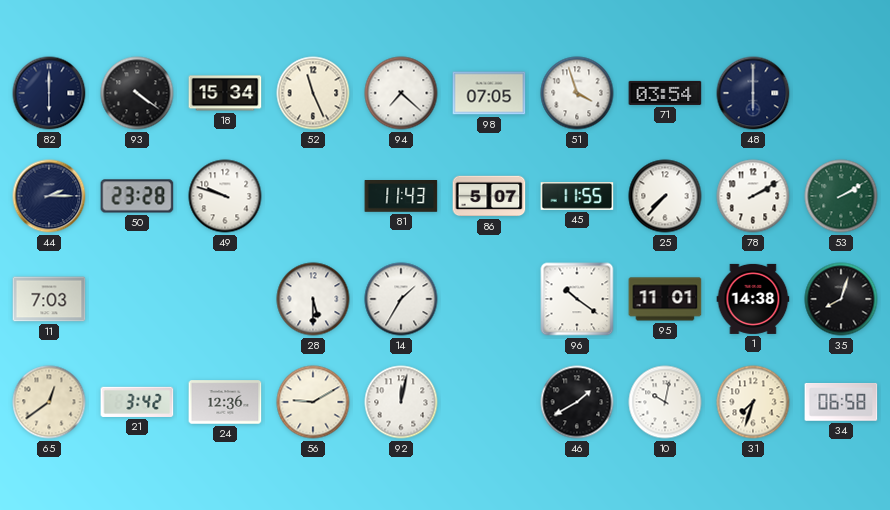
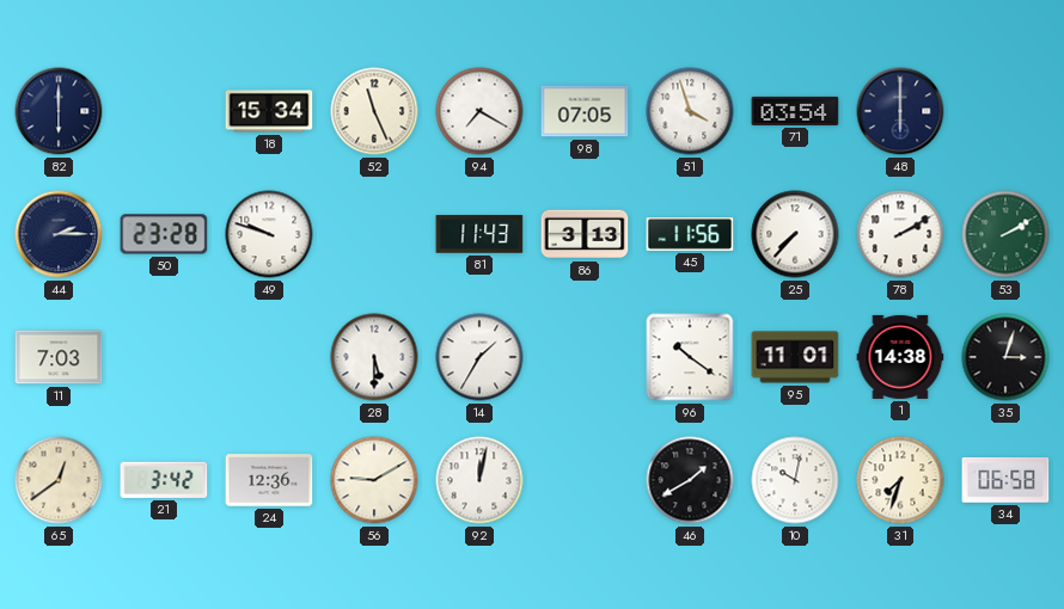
93: 4:21 -> none
94: 7:22 -> 7:20
86: 5:07 -> 3:13
45: 11:55 -> 11:56
35: 8:03 -> 3:03
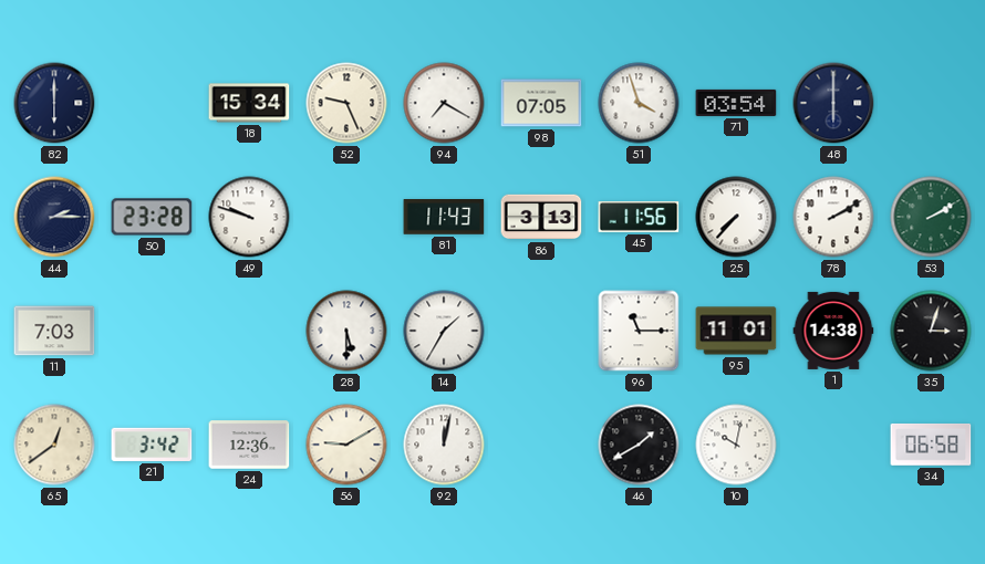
52: 11:26 -> 9:26
96: 10:21 -> 11:15
31: 7:33 -> none
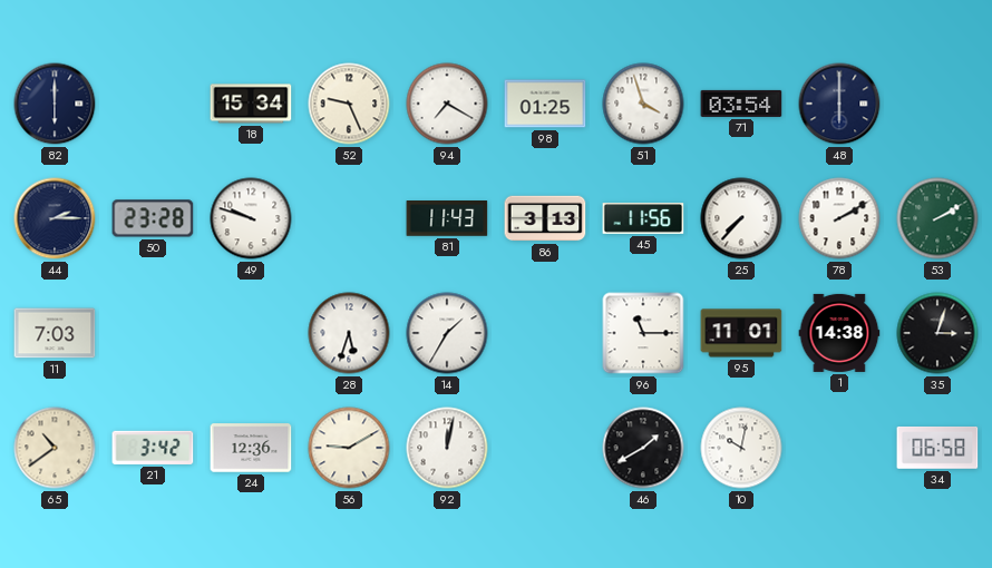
98: 07:05 -> 01:25
28: 5:30 -> 5:33
65: 12:39 -> 10:39
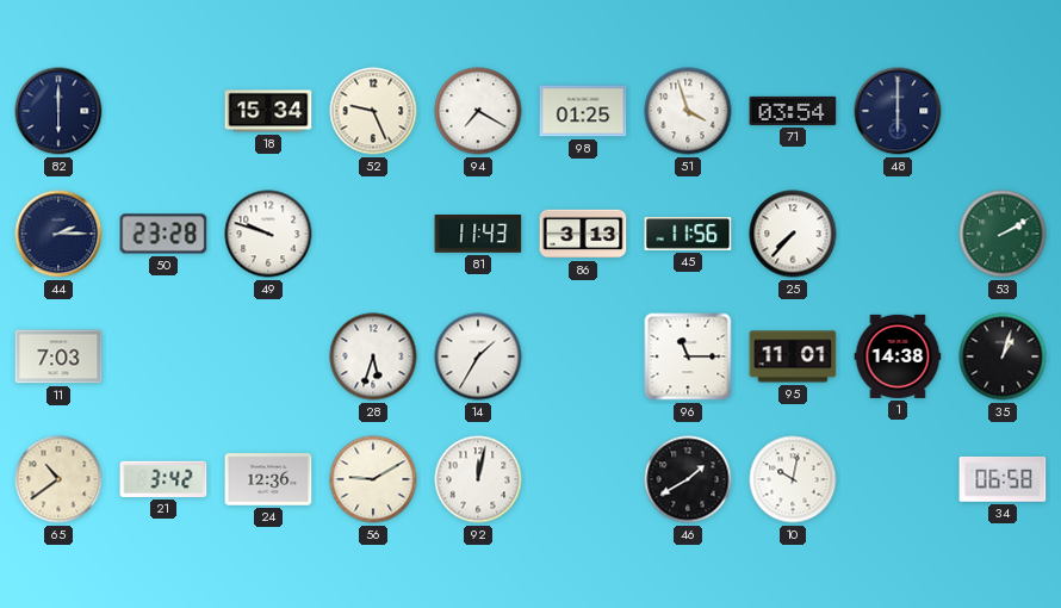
78: 2:10 -> none
35: 3:03 -> 1:03
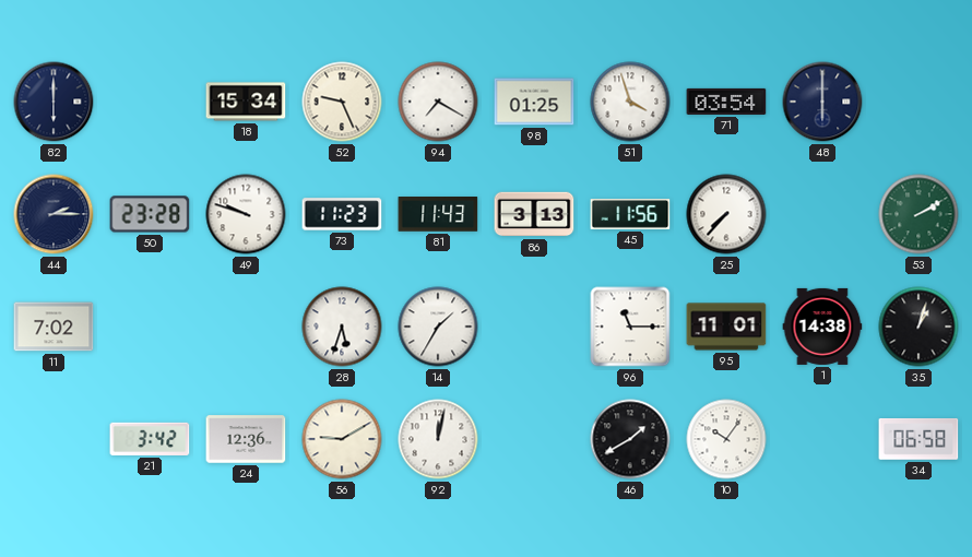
73: none -> 11:23
11: 7:03 -> 7:02
65: 10:39 -> none
10: 10:02 -> 10:06
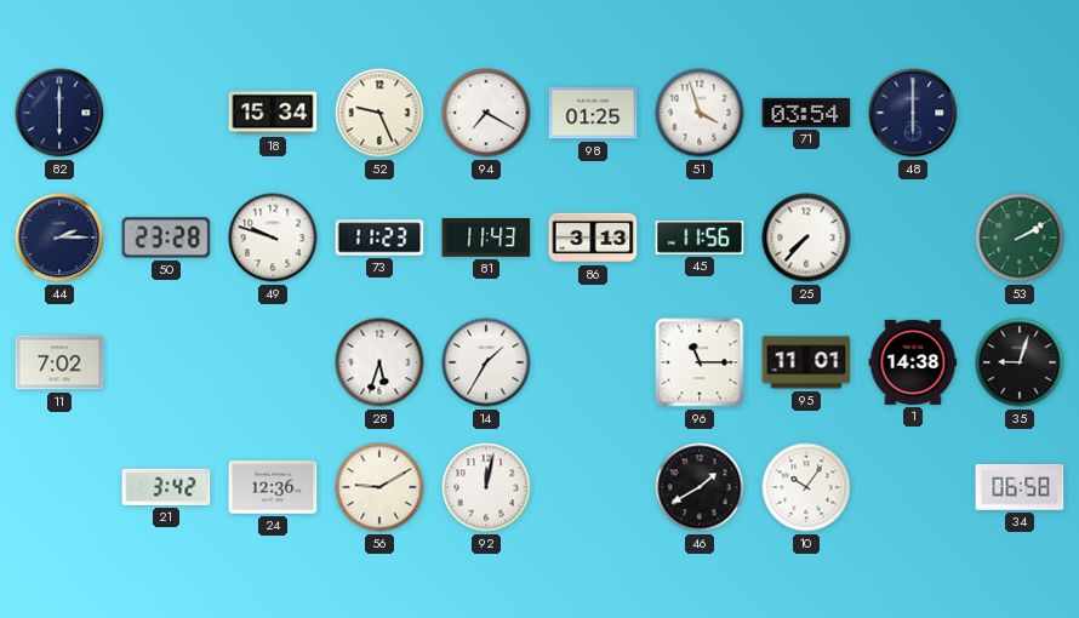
35: 1:03 -> 9:03
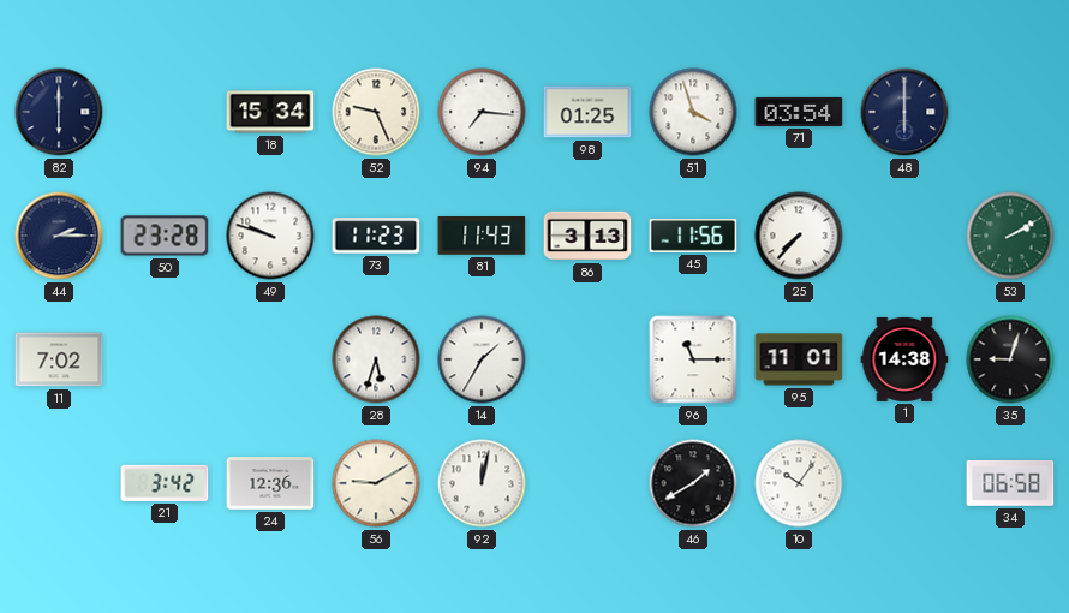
94: 7:20 -> 7:16
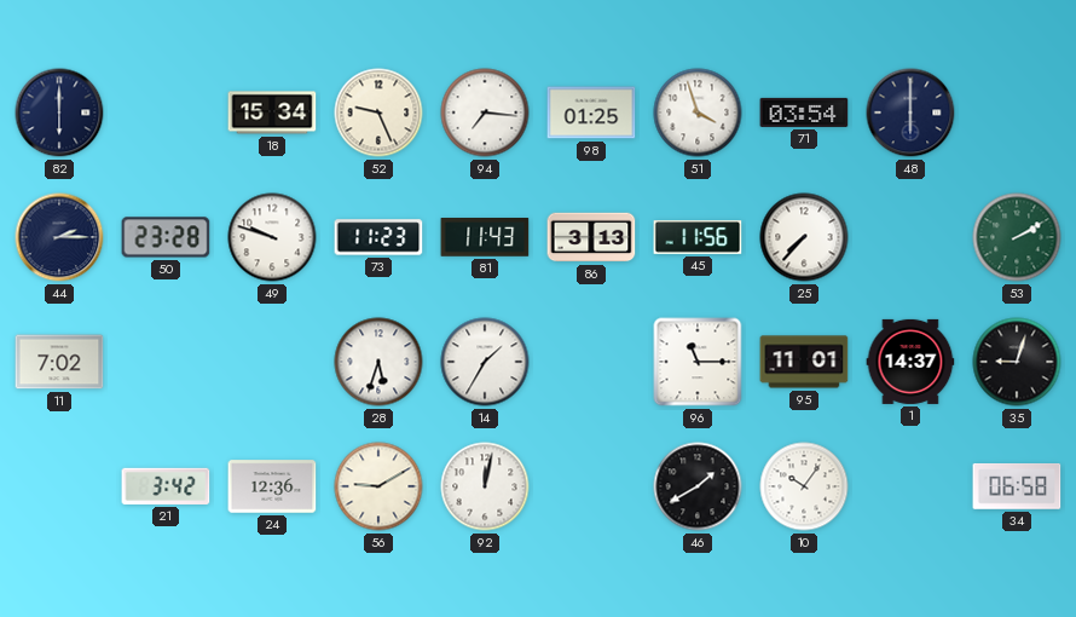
1: 14:38 -> 14:37
